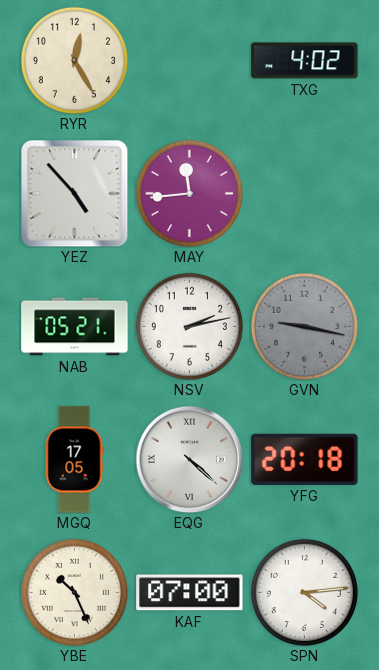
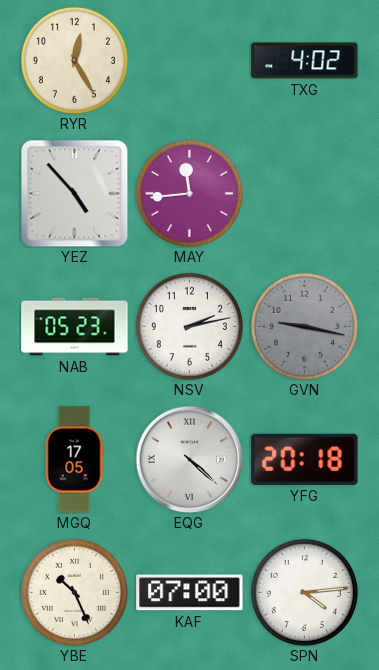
NAB: 05:21 -> 05:23
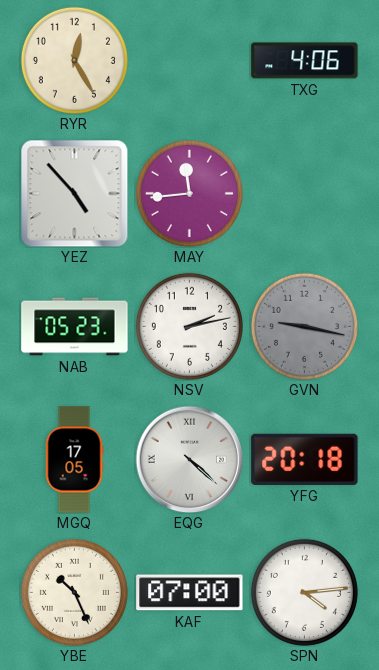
TXG: 4:02 -> 4:06
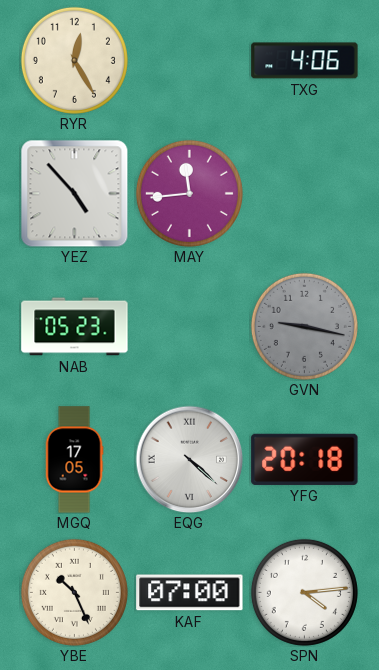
NSV: 2:13 -> none
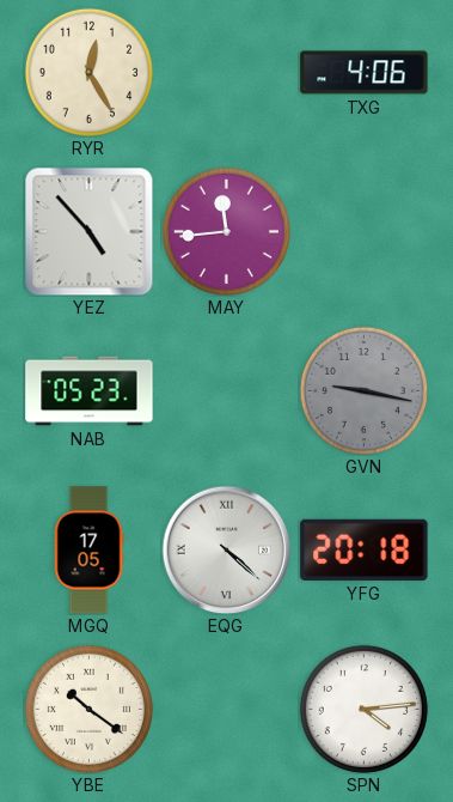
YBE: 10:26 -> 10:21
KAF: 07:00 -> none
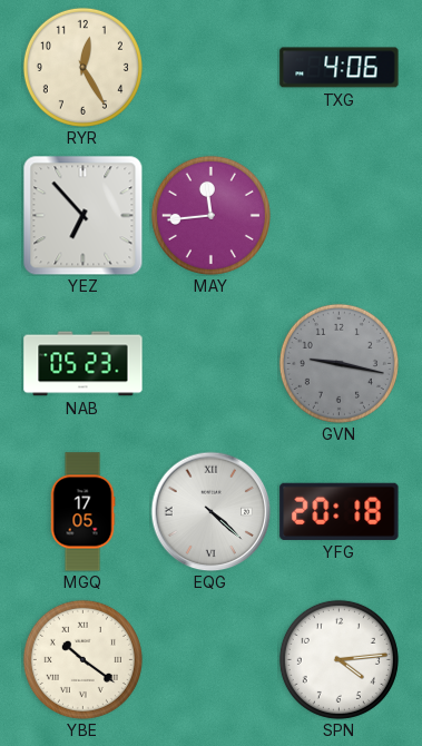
YEZ: 4:53 -> 6:53
